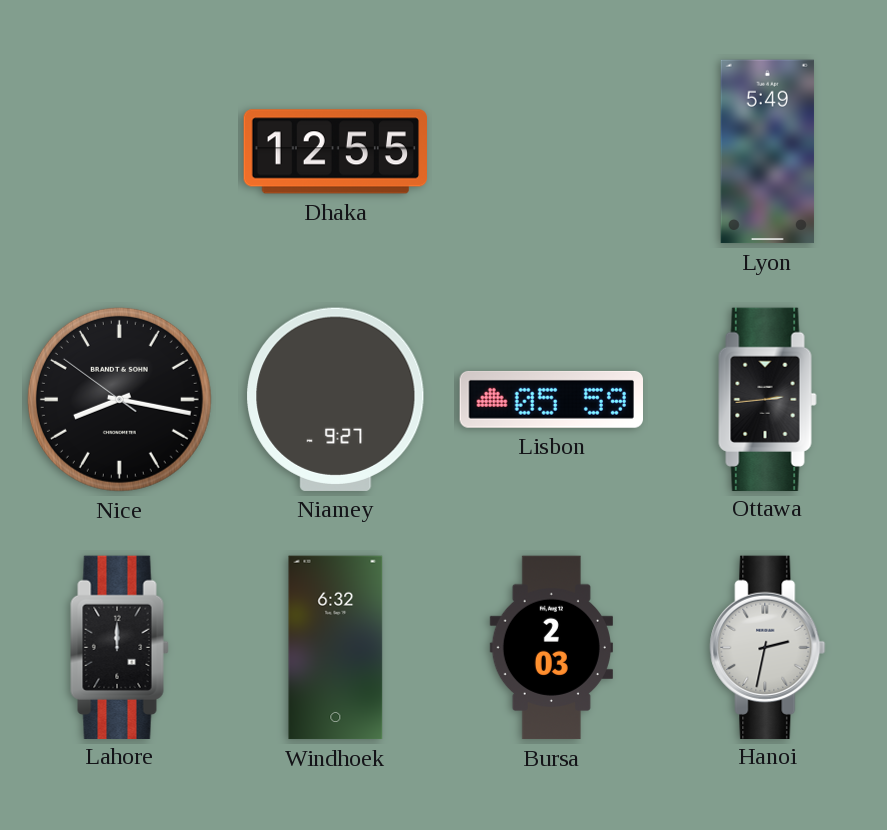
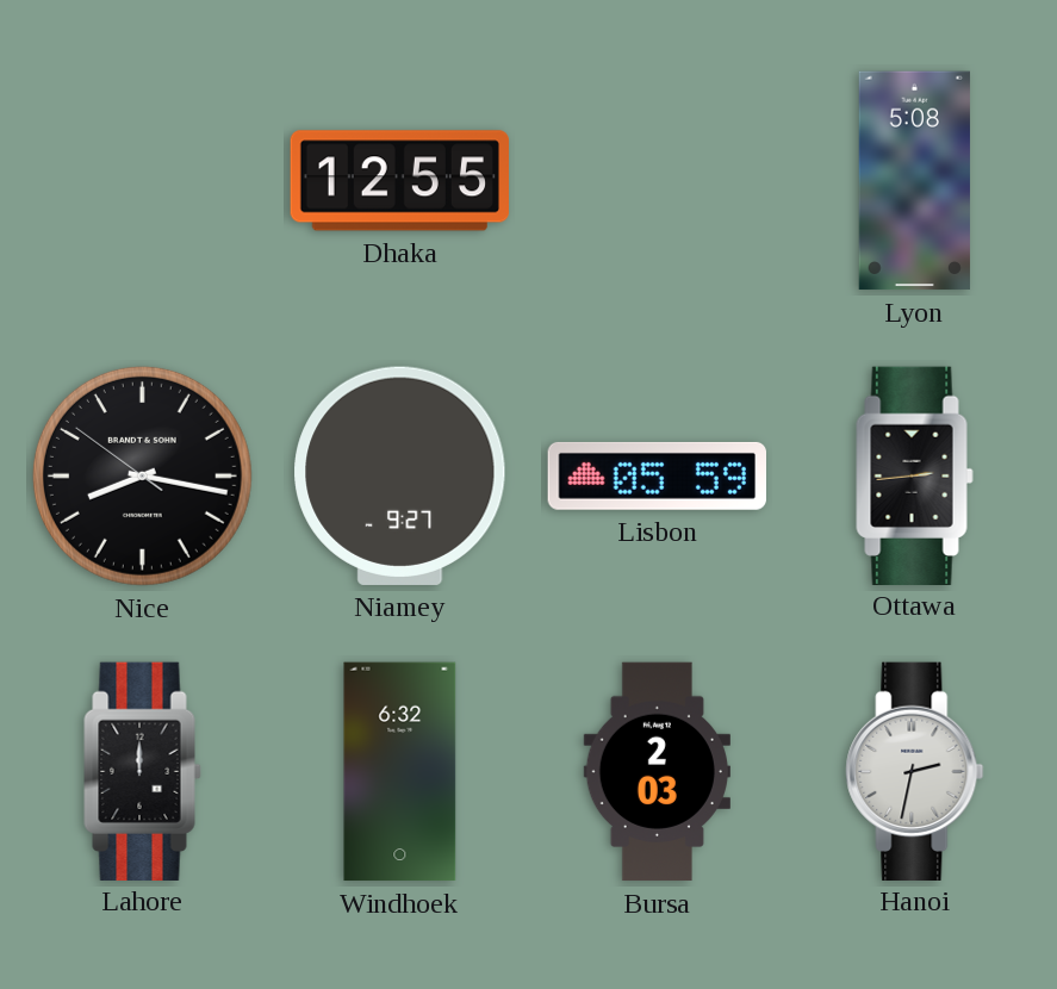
Lyon: 5:49 -> 5:08
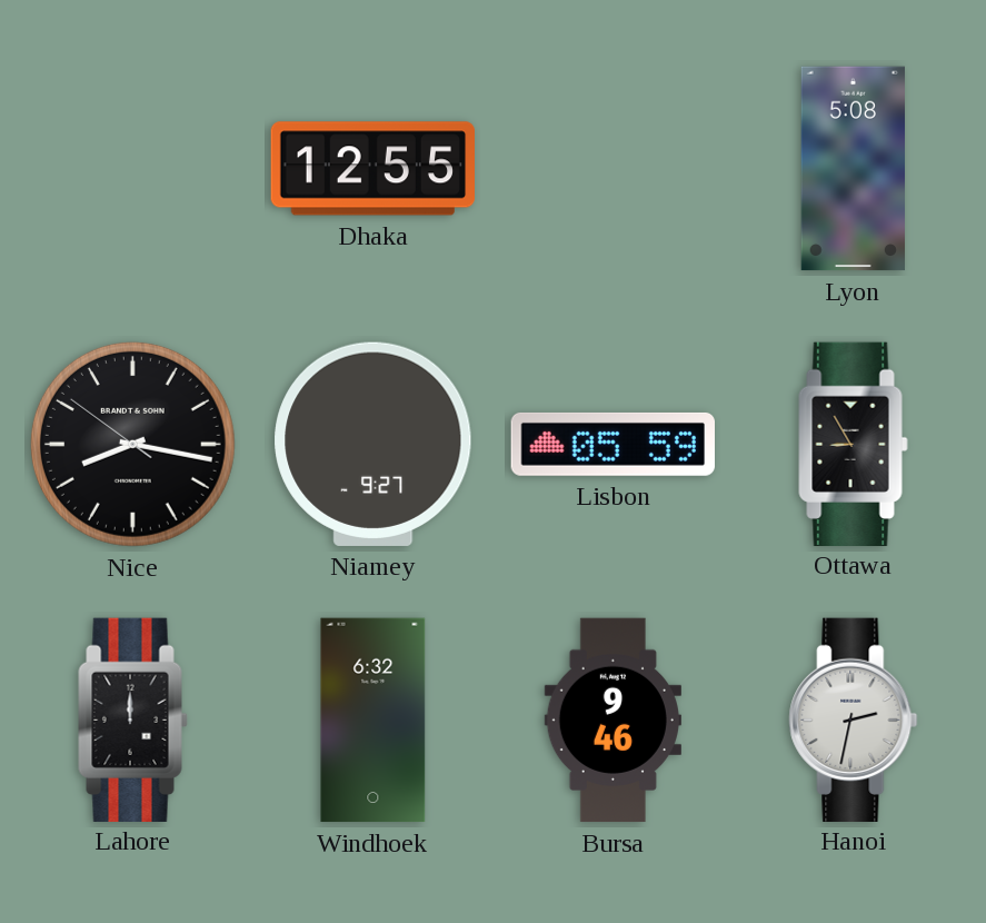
Ottawa: 2:44 -> 8:55
Bursa: 2:03 -> 9:46
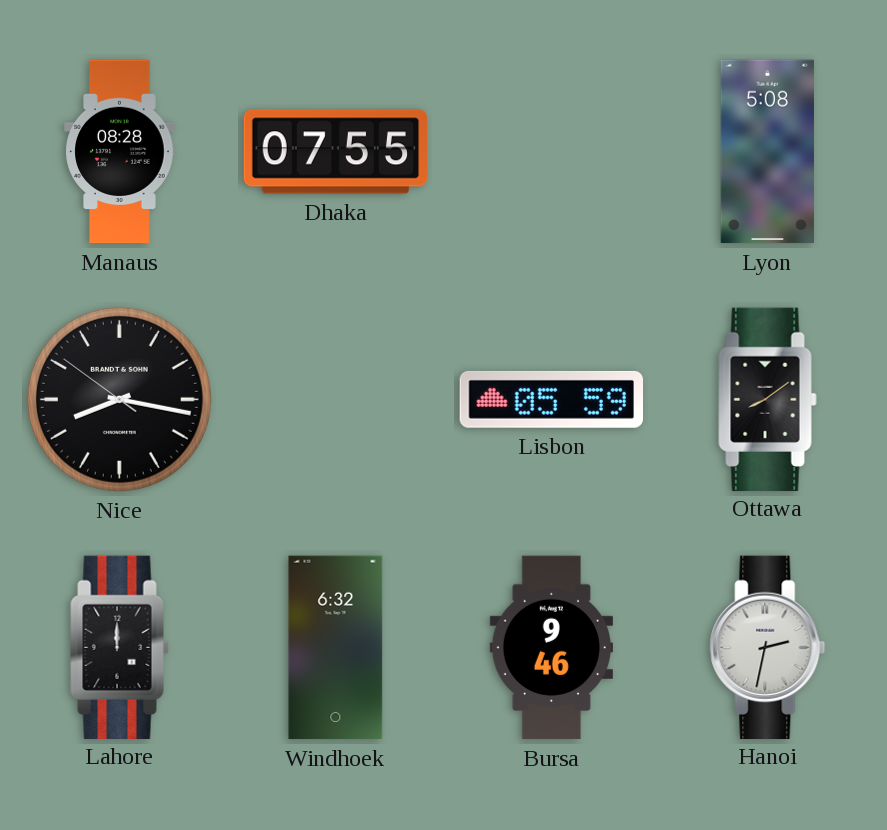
Manaus: none -> 08:28
Dhaka: 12:55 -> 07:55
Niamey: 9:27 -> none
Ottawa: 8:55 -> 8:09
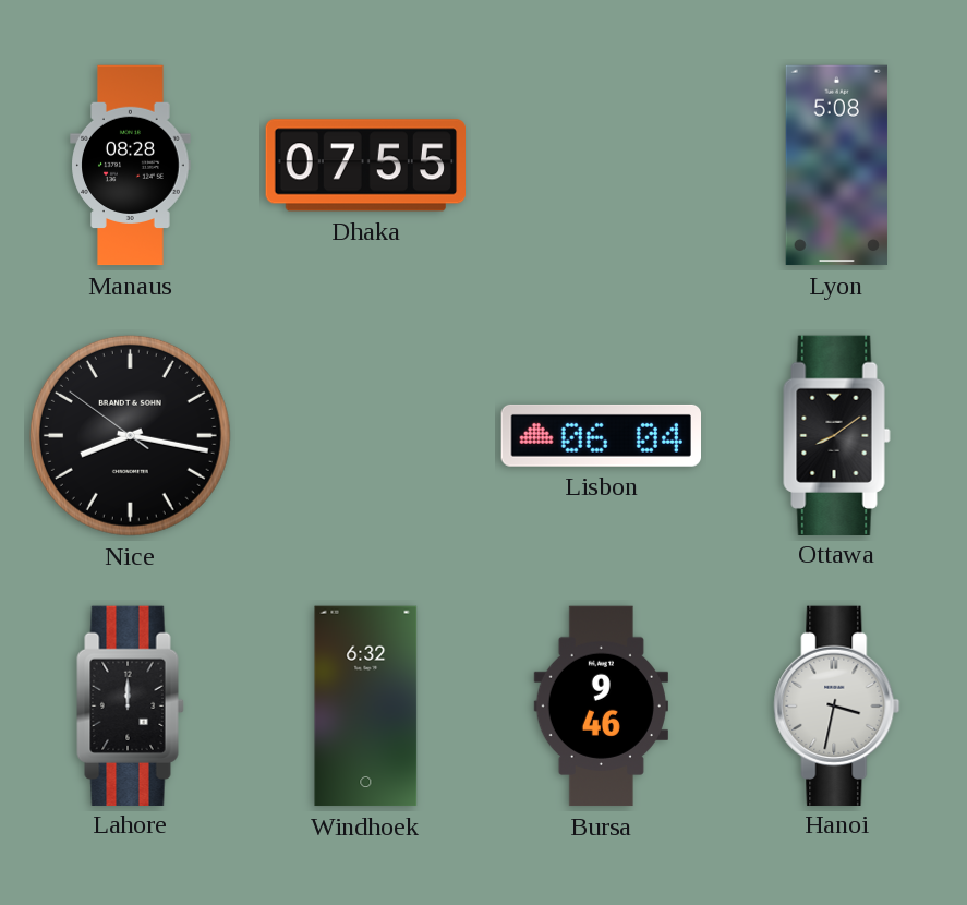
Lisbon: 05:59 -> 06:04
Hanoi: 2:32 -> 3:32
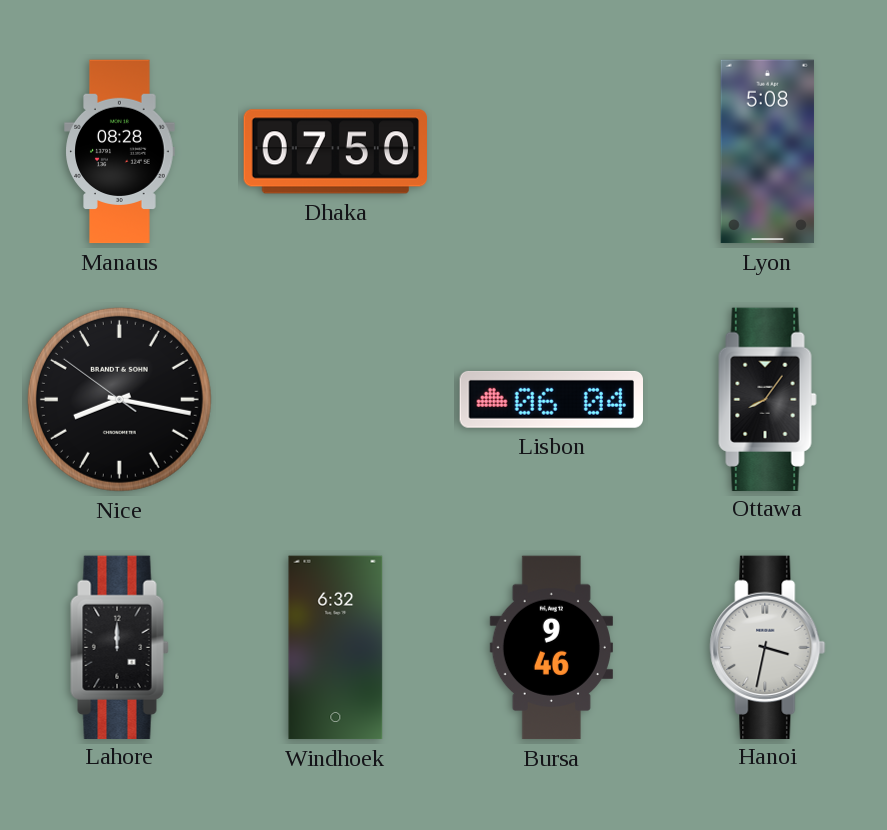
Dhaka: 07:55 -> 07:50
Ottawa: 8:09 -> 8:06
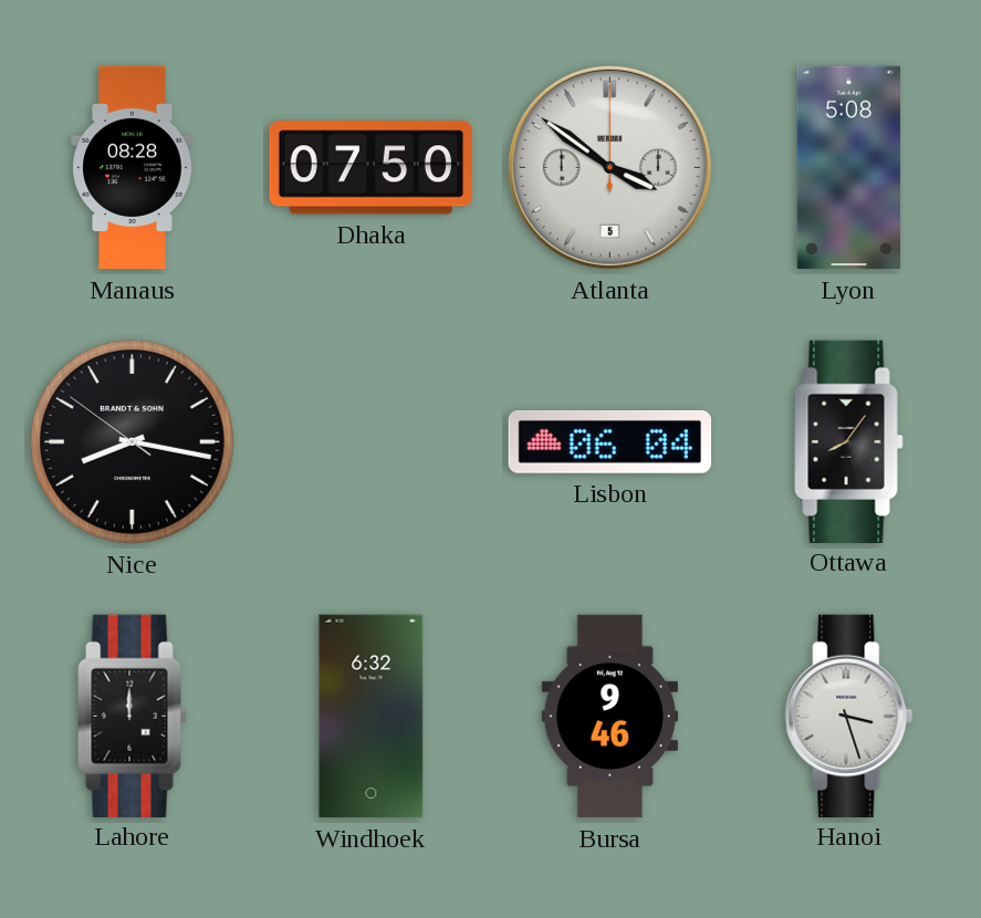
Atlanta: none -> 3:51
Hanoi: 3:32 -> 3:27
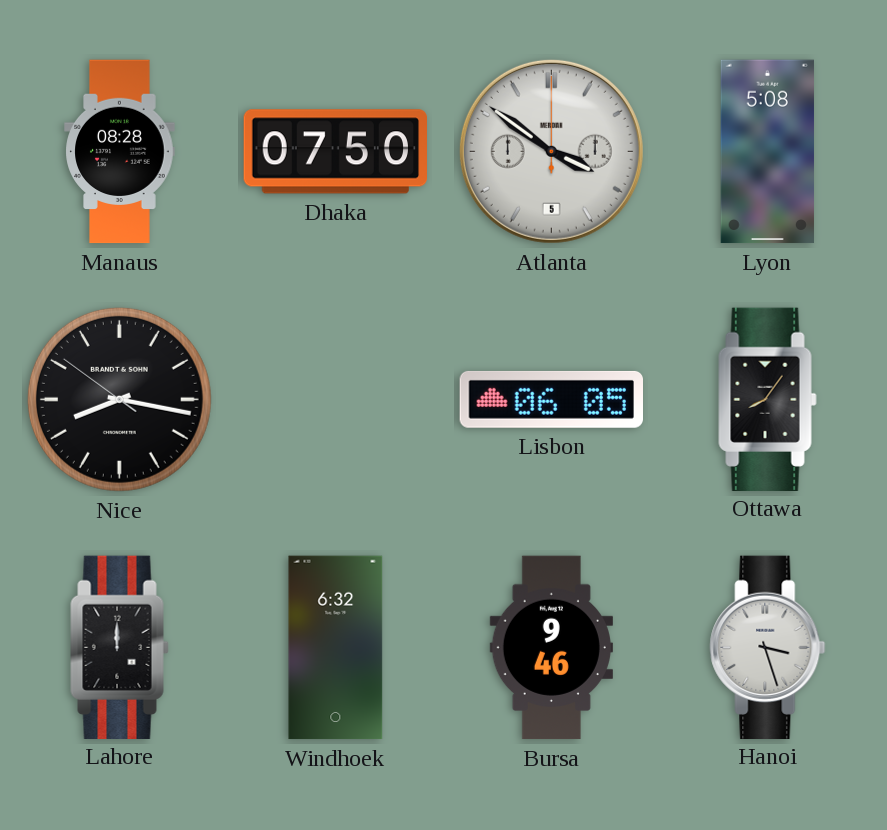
Lisbon: 06:04 -> 06:05
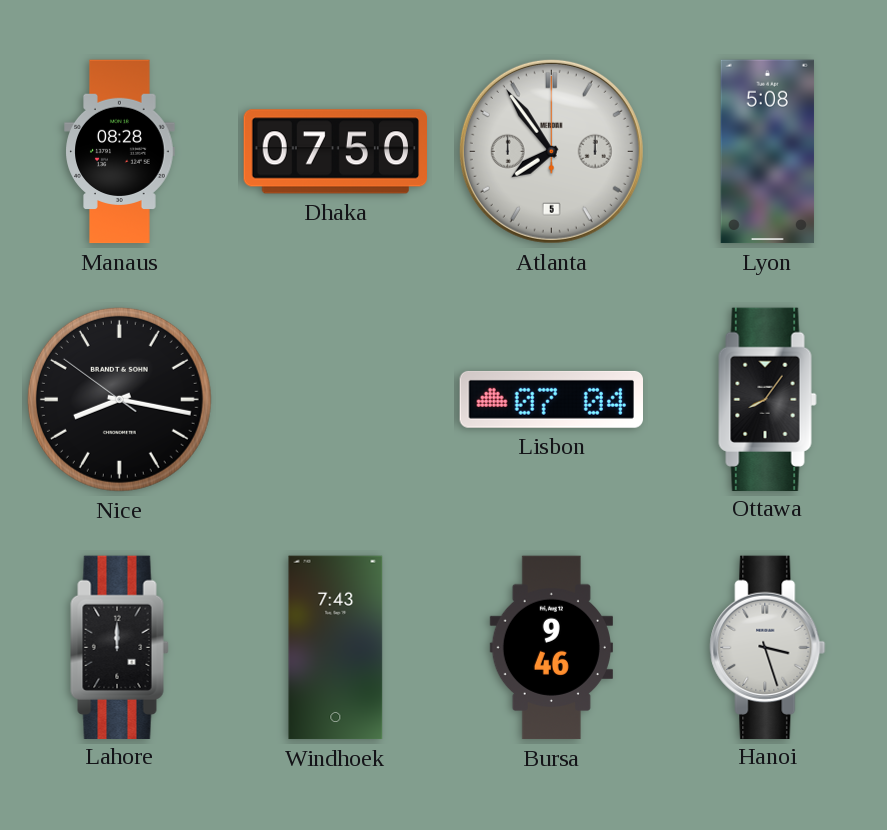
Atlanta: 3:51 -> 7:54
Lisbon: 06:05 -> 07:04
Windhoek: 6:32 -> 7:43
